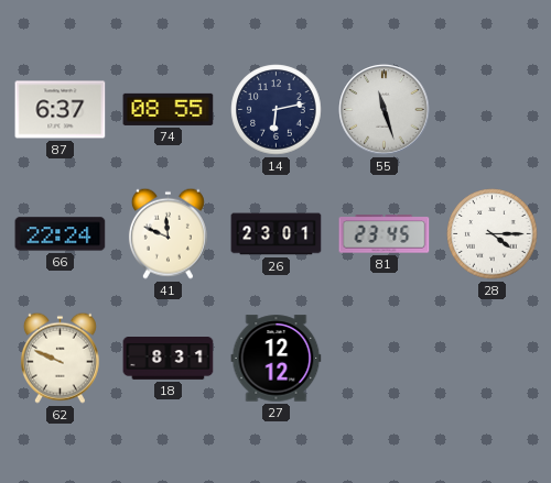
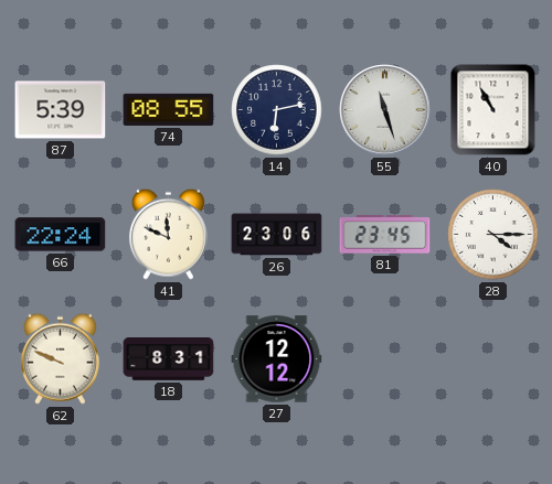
87: 6:37 -> 5:39
40: none -> 10:55
26: 23:01 -> 23:06
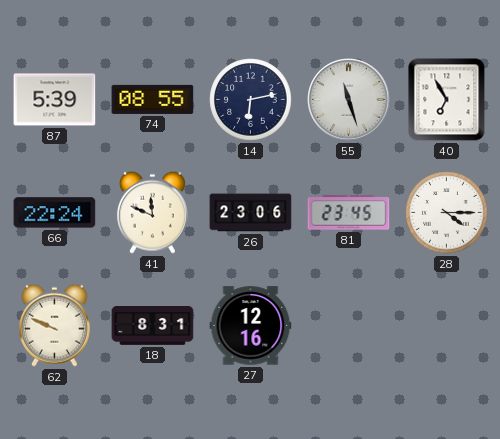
40: 10:55 -> 6:55
27: 12:12 -> 12:16
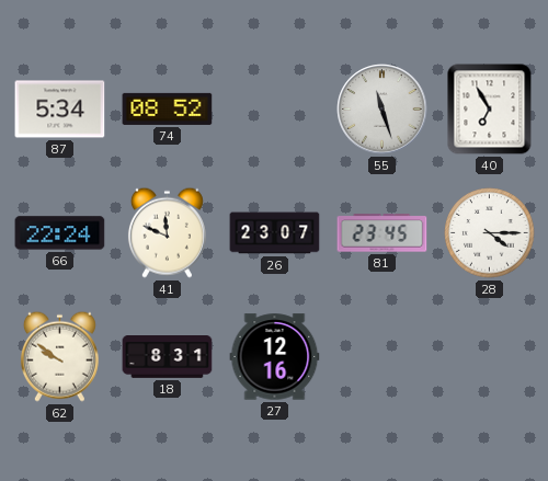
87: 5:39 -> 5:34
74: 08:55 -> 08:52
14: 6:13 -> none
26: 23:06 -> 23:07
62: 9:49 -> 9:51
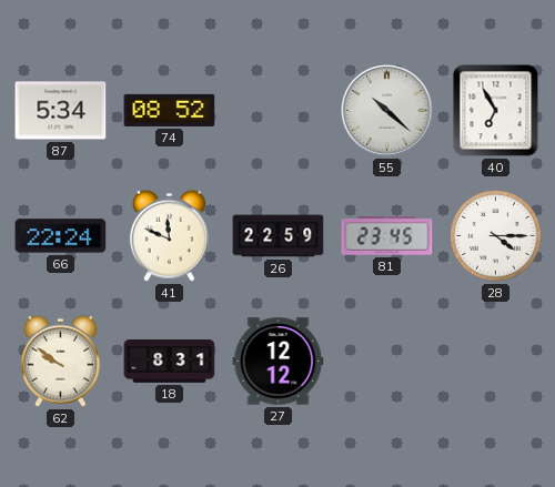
55: 11:27 -> 10:22
26: 23:07 -> 22:59
27: 12:16 -> 12:12
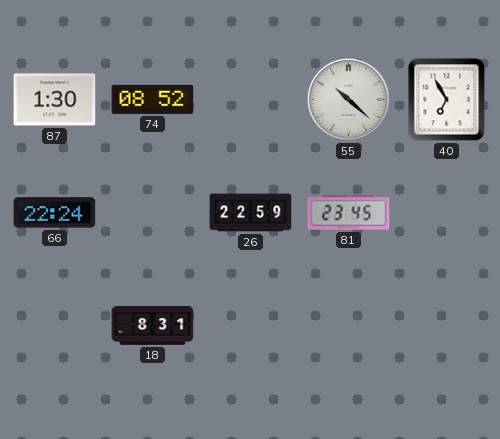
87: 5:34 -> 1:30
41: 11:49 -> none
28: 4:15 -> none
62: 9:51 -> none
27: 12:12 -> none
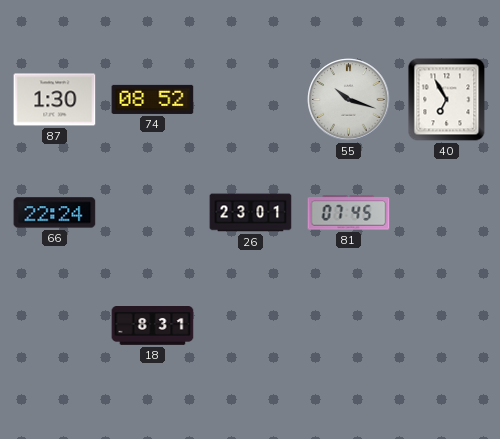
55: 10:22 -> 10:18
26: 22:59 -> 23:01
81: 23:45 -> 07:45
